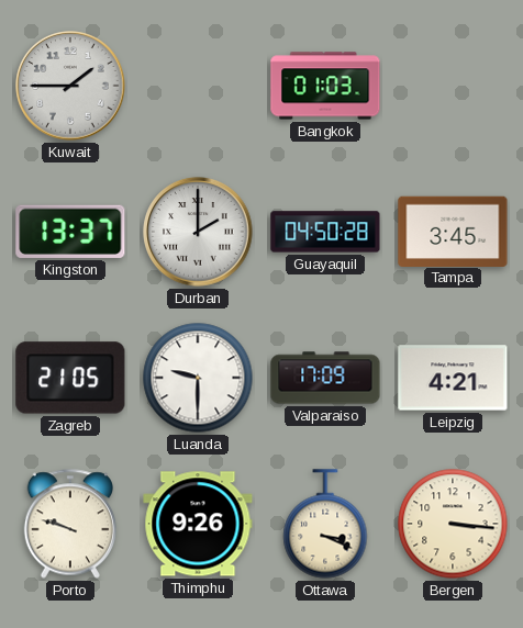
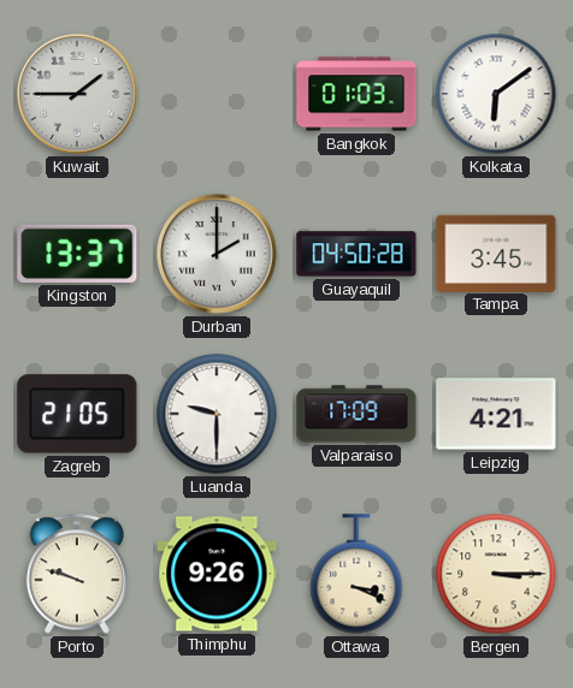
Kolkata: none -> 6:09
Bergen: 3:16 -> 3:15
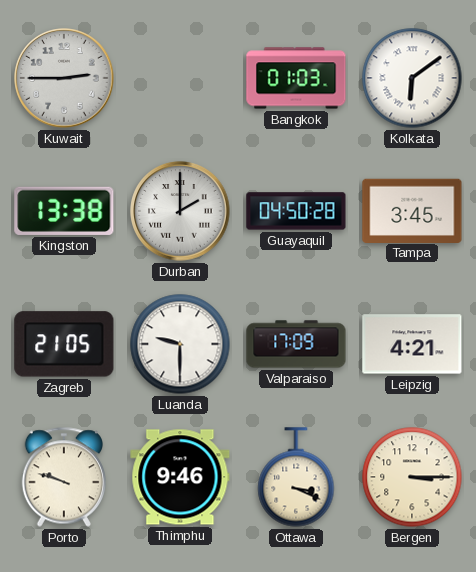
Kuwait: 1:45 -> 2:45
Kingston: 13:37 -> 13:38
Thimphu: 9:26 -> 9:46
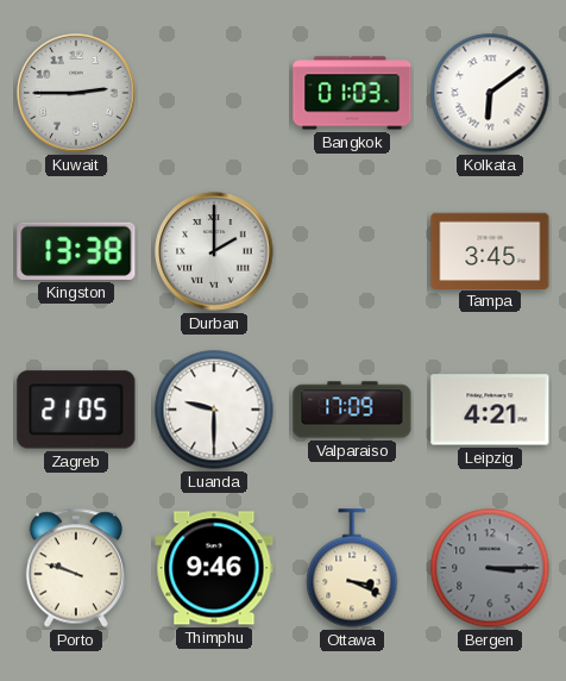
Guayaquil: 04:50 -> none
Bergen dial: cream -> grey
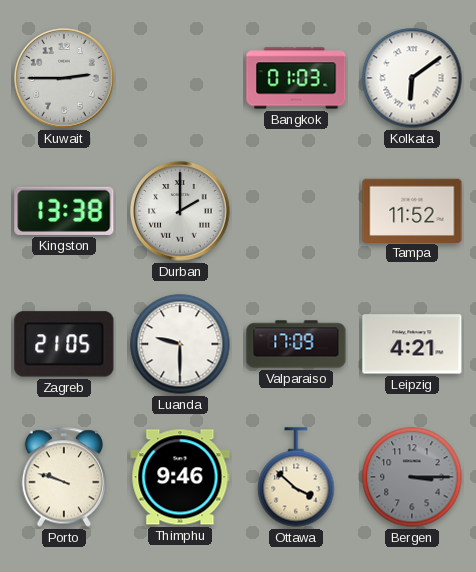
Tampa: 3:45 -> 11:52
Ottawa: 3:19 -> 3:52
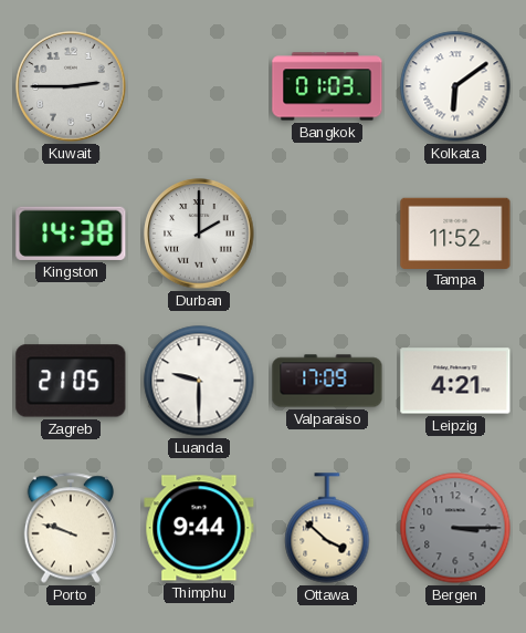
Kingston: 13:38 -> 14:38
Thimphu: 9:46 -> 9:44
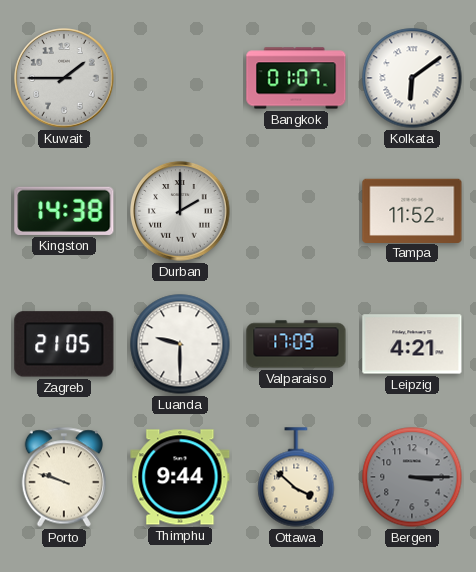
Kuwait: 2:45 -> 1:45
Bangkok: 01:03 -> 01:07
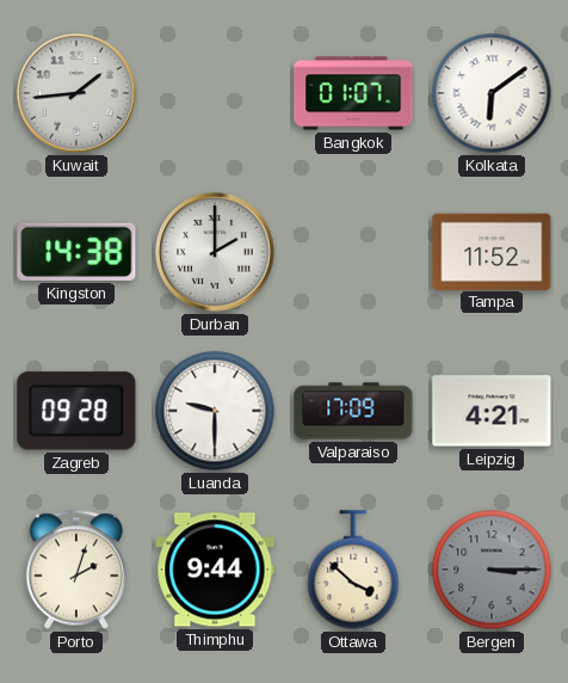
Kuwait: 1:45 -> 1:44
Zagreb: 21:05 -> 09:28
Porto: 9:48 -> 2:03
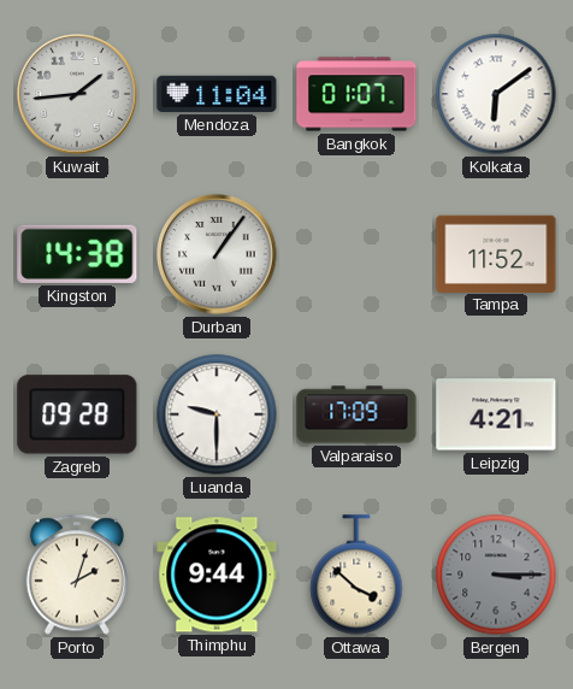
Mendoza: none -> 11:04
Durban: 2:00 -> 1:06
